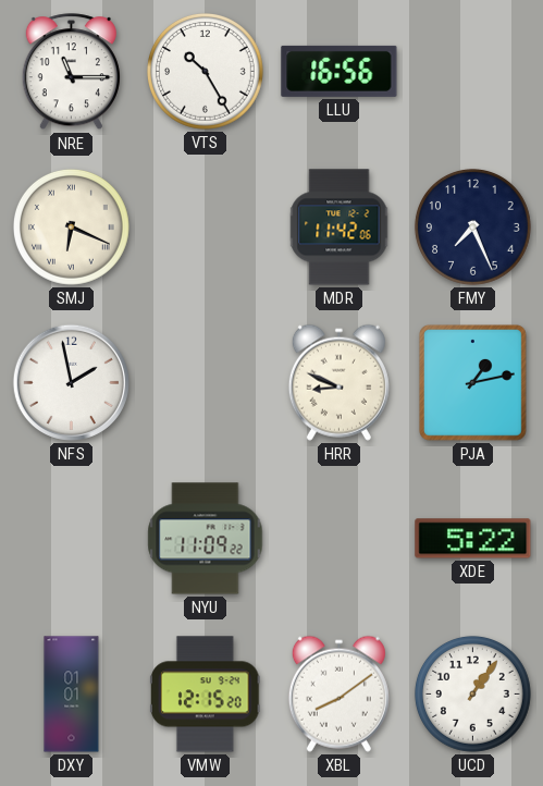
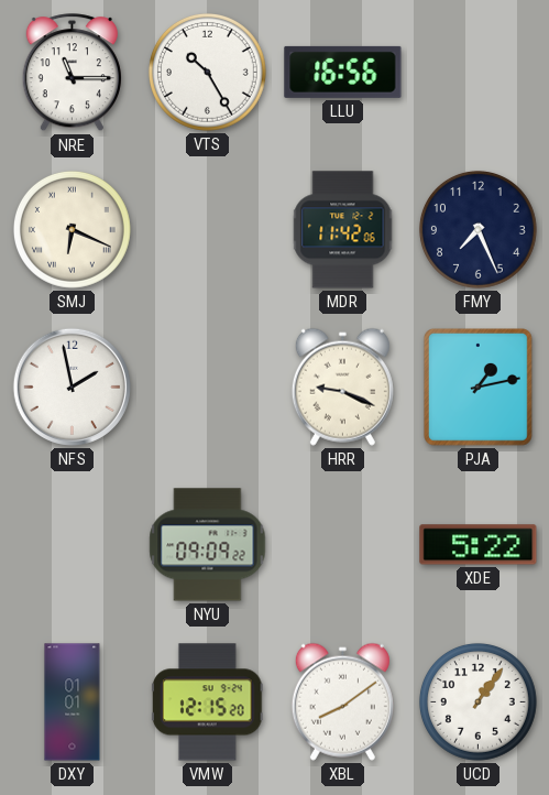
HRR: 8:49 -> 9:19
NYU: 11:09 -> 09:09
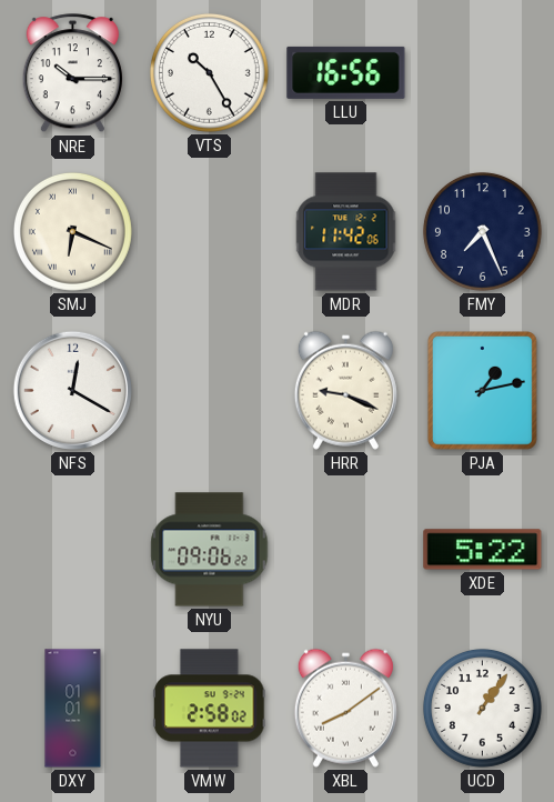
NRE: 11:15 -> 10:15
NFS: 1:58 -> 12:20
NYU: 09:09 -> 09:06
VMW: 12:15 -> 2:58
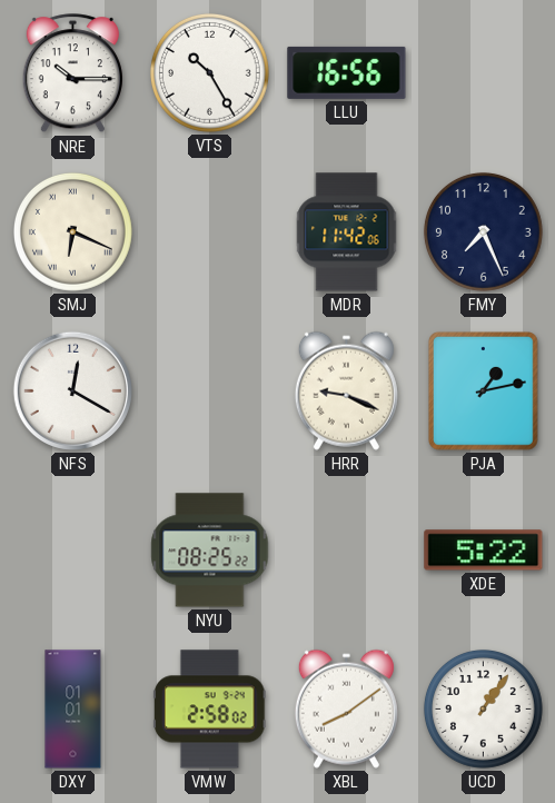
NYU: 09:06 -> 08:25
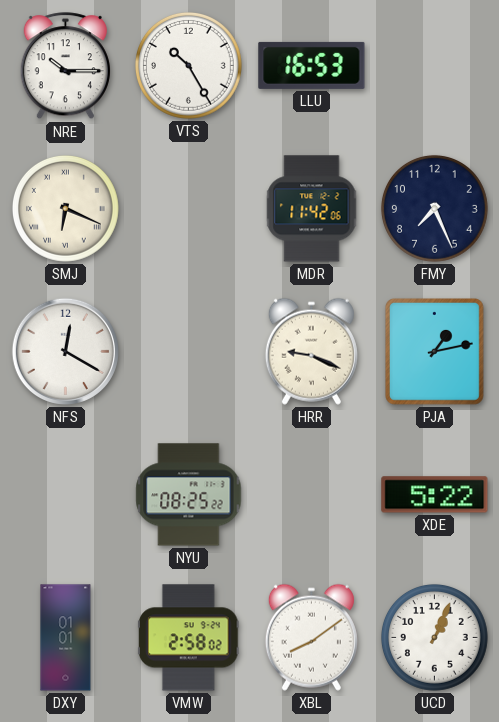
LLU: 16:56 -> 16:53
UCD: 1:06 -> 1:04
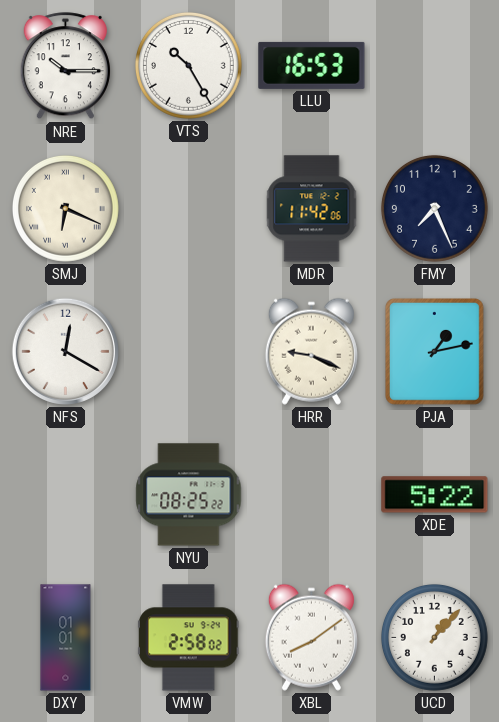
UCD: 1:04 -> 1:07
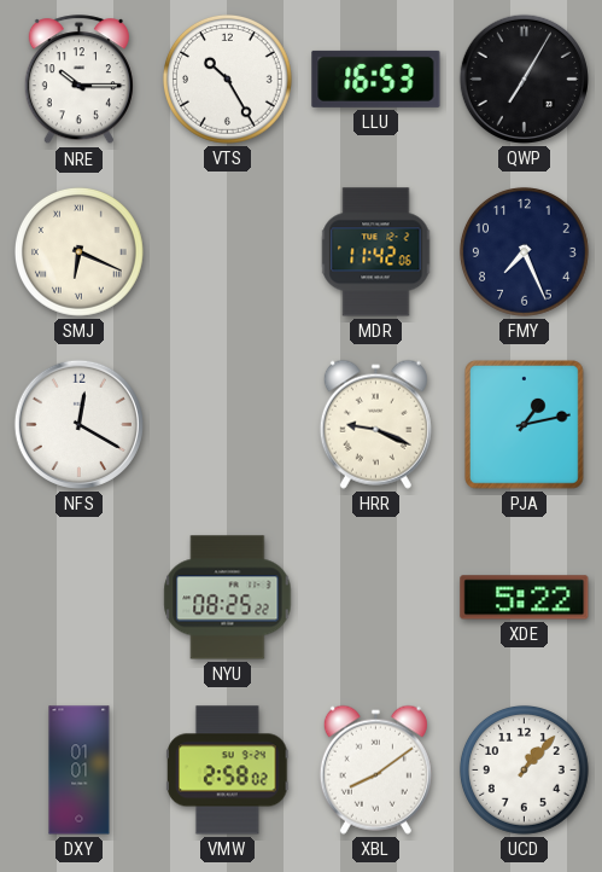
QWP: none -> 7:05
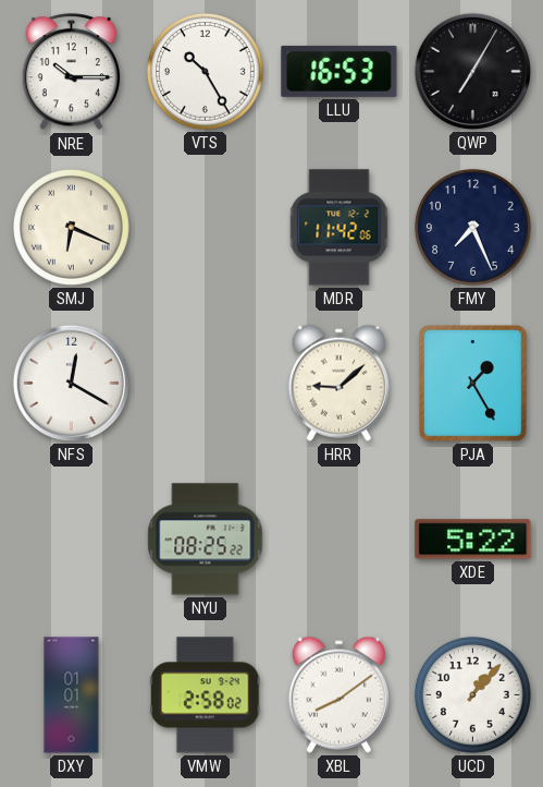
HRR: 9:19 -> 9:08
PJA: 1:13 -> 1:25
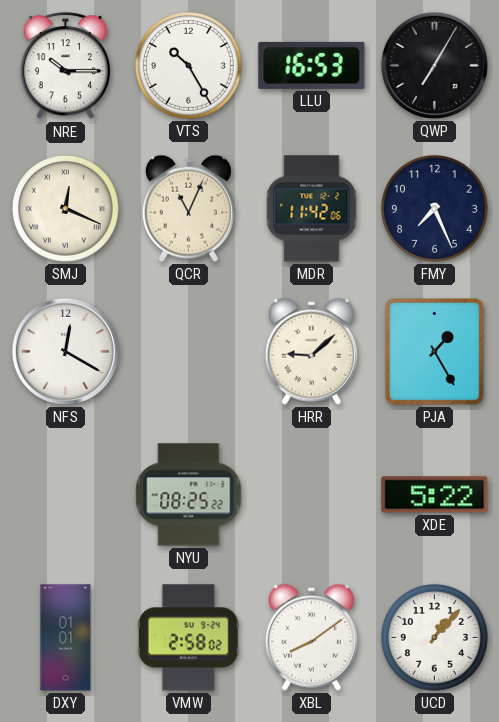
SMJ: 6:19 -> 12:19
QCR: none -> 11:04
